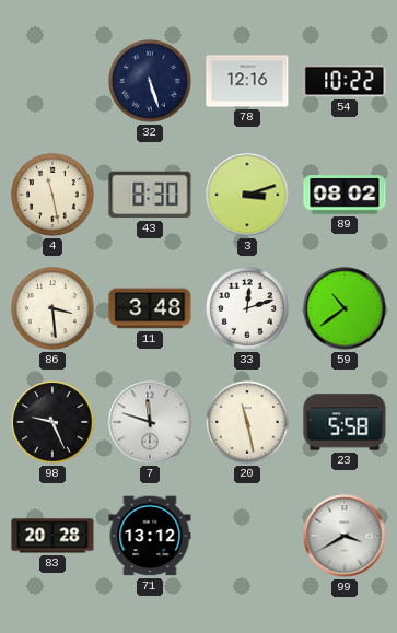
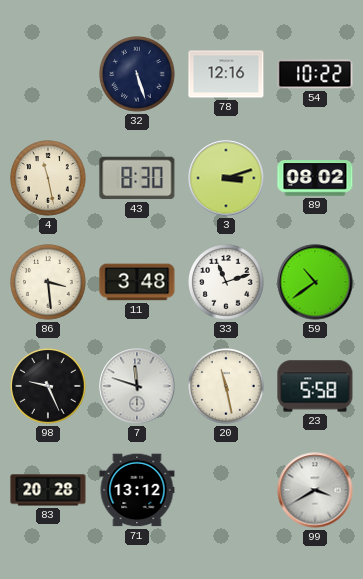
33: 12:12 -> 11:12
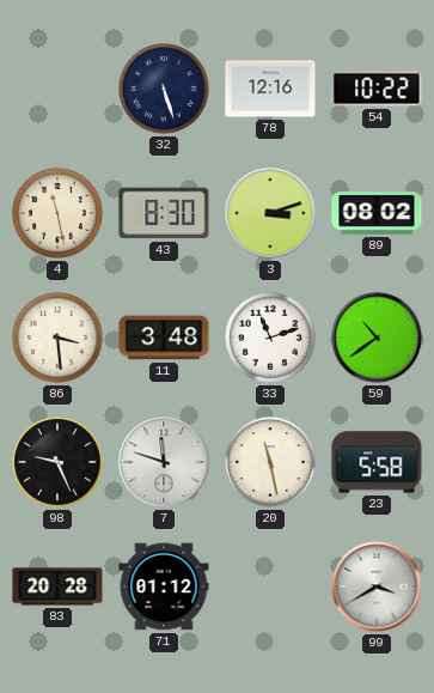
71: 13:12 -> 01:12
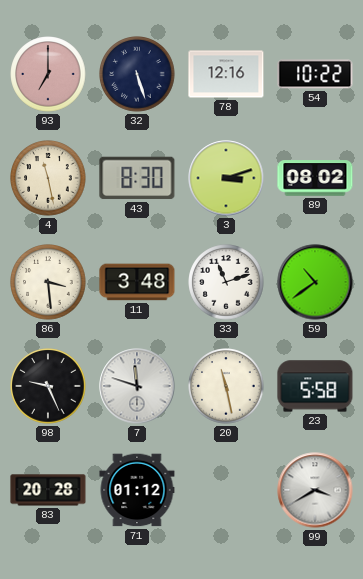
93: none -> 7:00
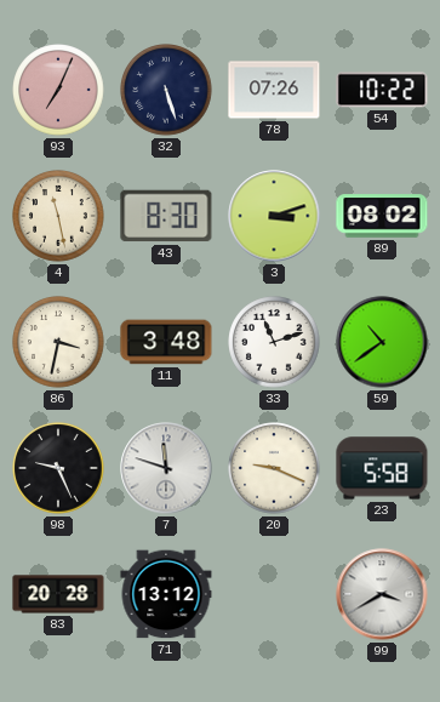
93: 7:00 -> 7:04
78: 12:16 -> 07:26
86: 3:29 -> 3:32
20: 11:28 -> 9:19
71: 01:12 -> 13:12
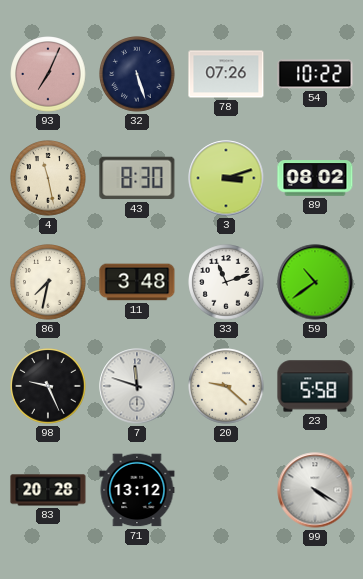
86: 3:32 -> 7:32
20: 9:19 -> 9:22
99: 3:40 -> 4:20
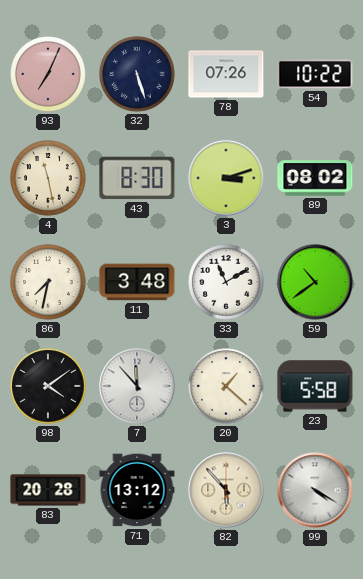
33: 11:12 -> 11:10
98: 9:26 -> 4:09
7: 11:48 -> 11:53
20: 9:22 -> 1:22
82: none -> 5:53
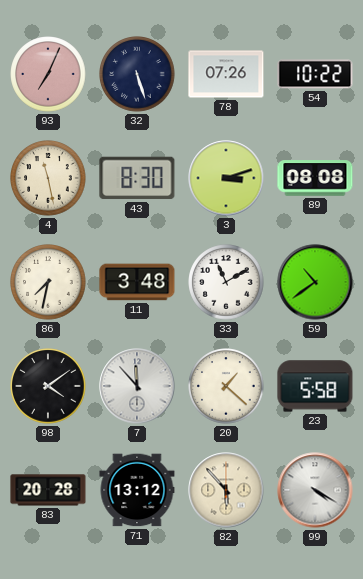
89: 08:02 -> 08:08
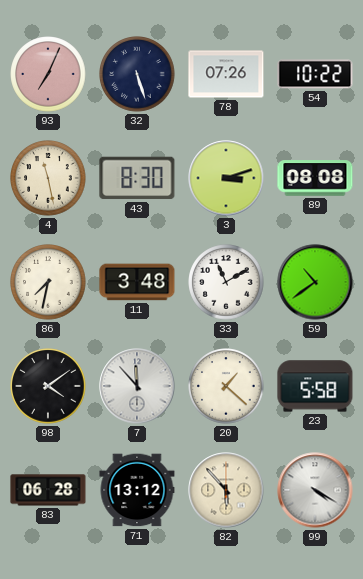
83: 20:28 -> 06:28
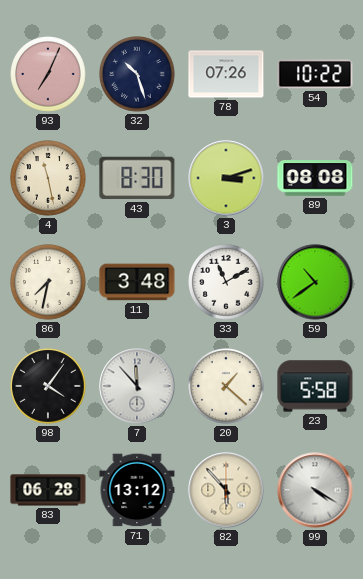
32: 5:27 -> 10:27
98: 4:09 -> 4:06
